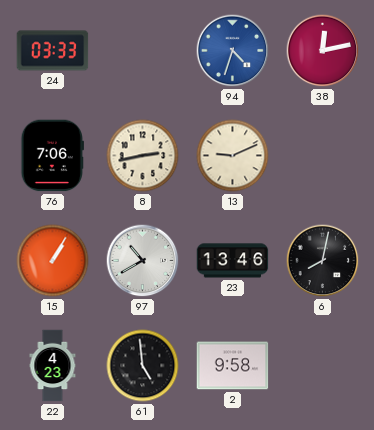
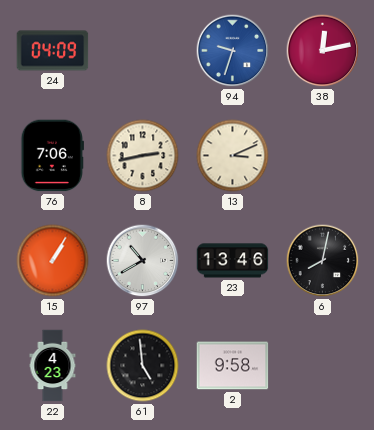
24: 03:33 -> 04:09
94: 4:33 -> 9:33
13: 9:11 -> 3:11
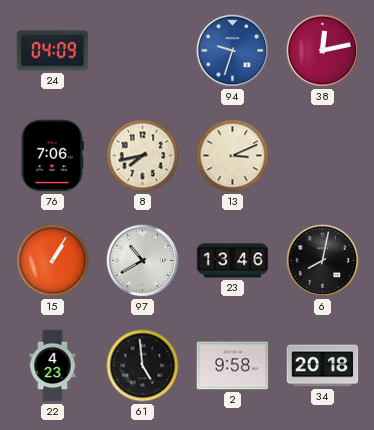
8: 2:43 -> 7:43
34: none -> 20:18
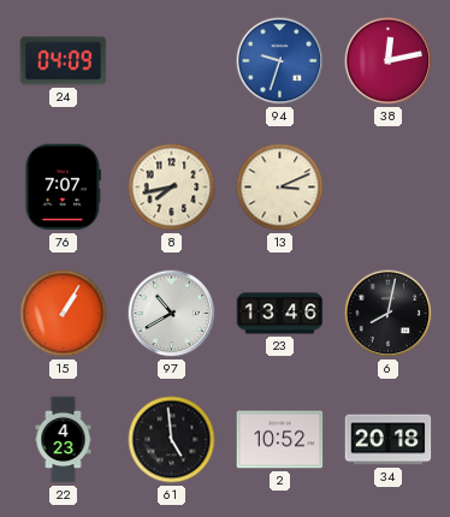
76: 7:06 -> 7:07
2: 9:58 -> 10:52
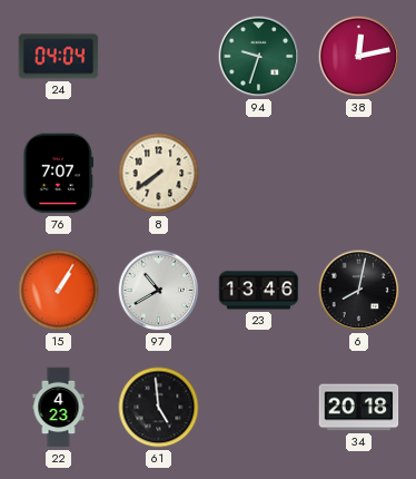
24: 04:09 -> 04:04
94 dial: blue -> green
8: 7:43 -> 7:39
13: 3:11 -> none
2: 10:52 -> none
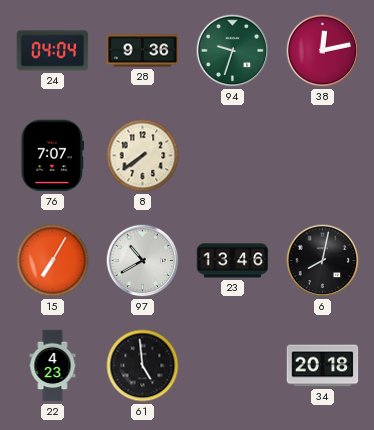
28: none -> 9:36
15: 1:05 -> 7:05
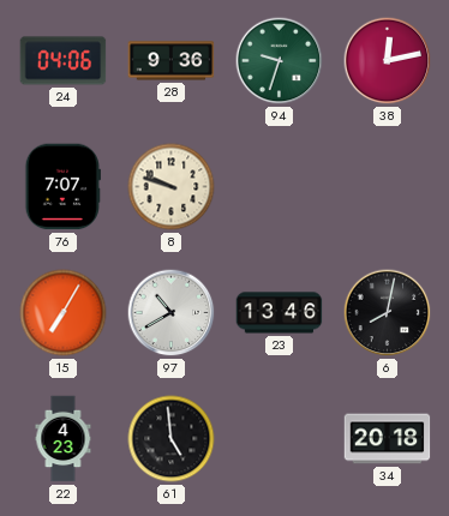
24: 04:04 -> 04:06
8: 7:39 -> 9:48
